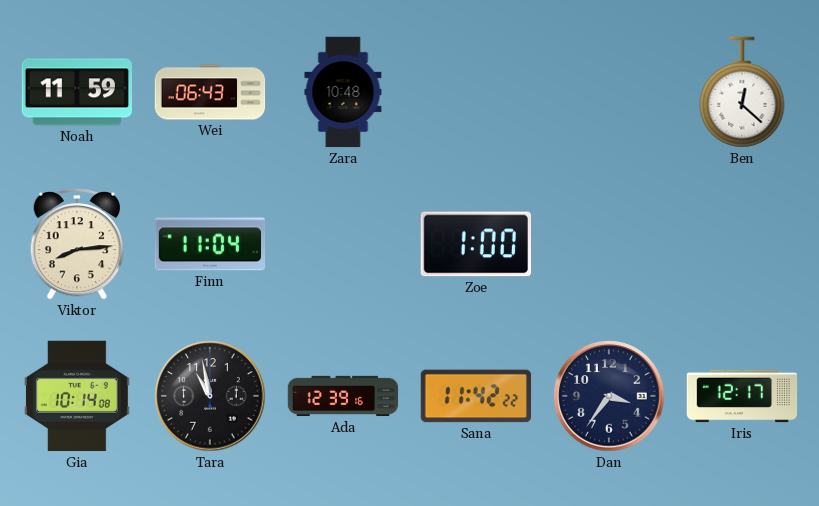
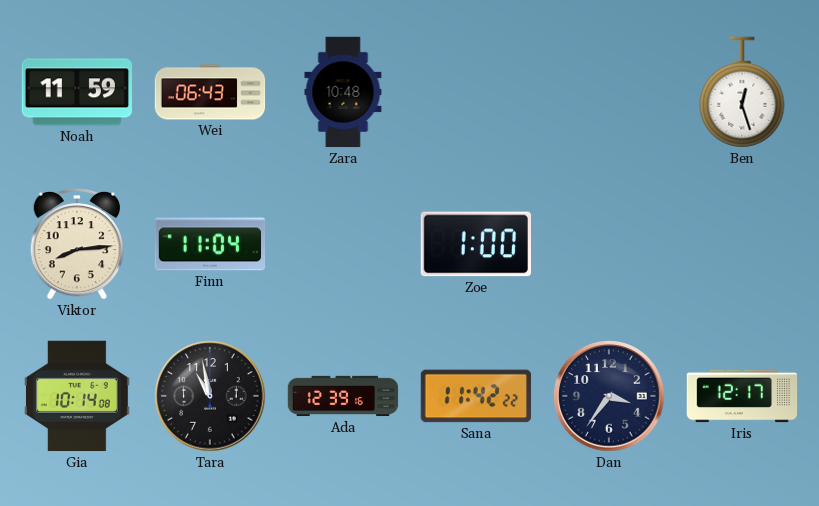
Ben: 12:22 -> 12:27
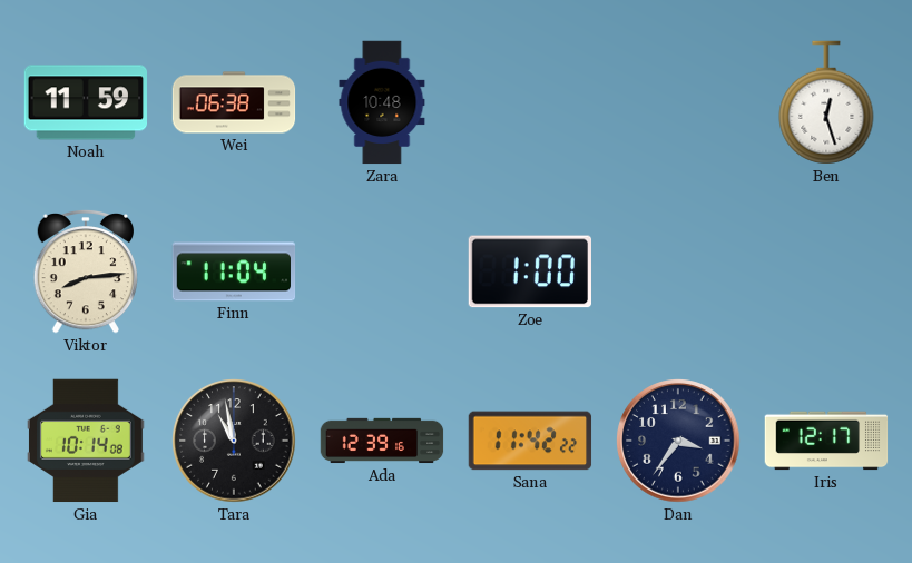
Wei: 06:43 -> 06:38
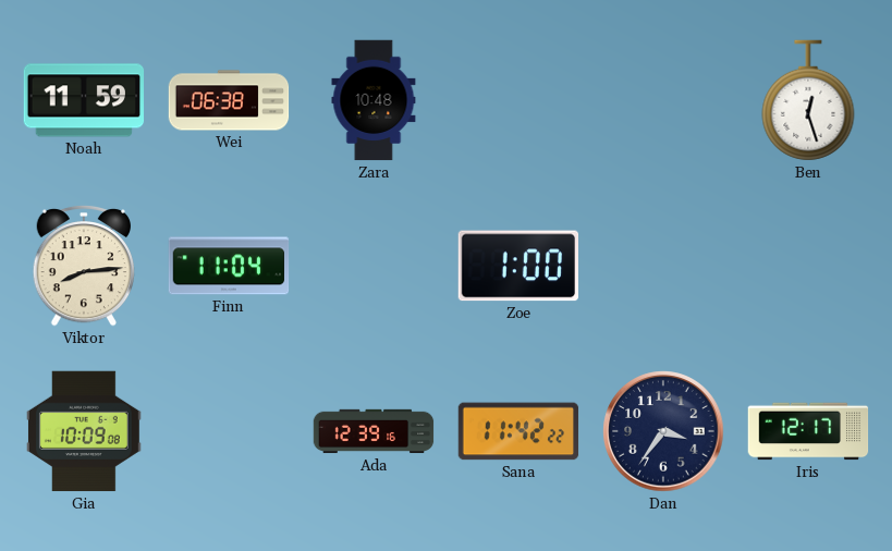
Gia: 10:14 -> 10:09
Tara: 10:58 -> none
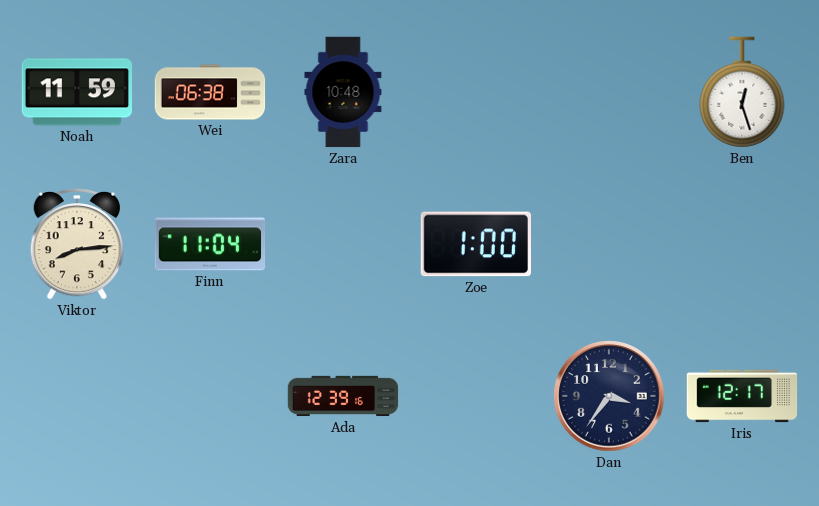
Gia: 10:09 -> none
Sana: 11:42 -> none
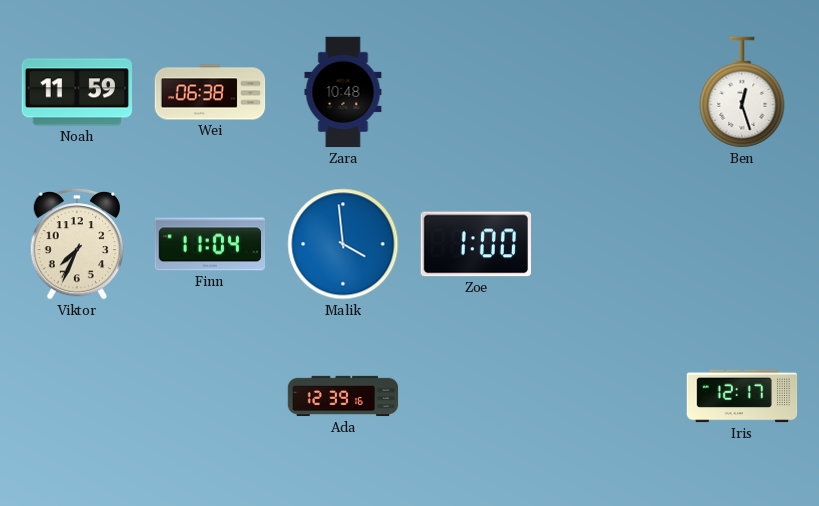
Viktor: 8:14 -> 7:34
Malik: none -> 3:59
Dan: 3:36 -> none
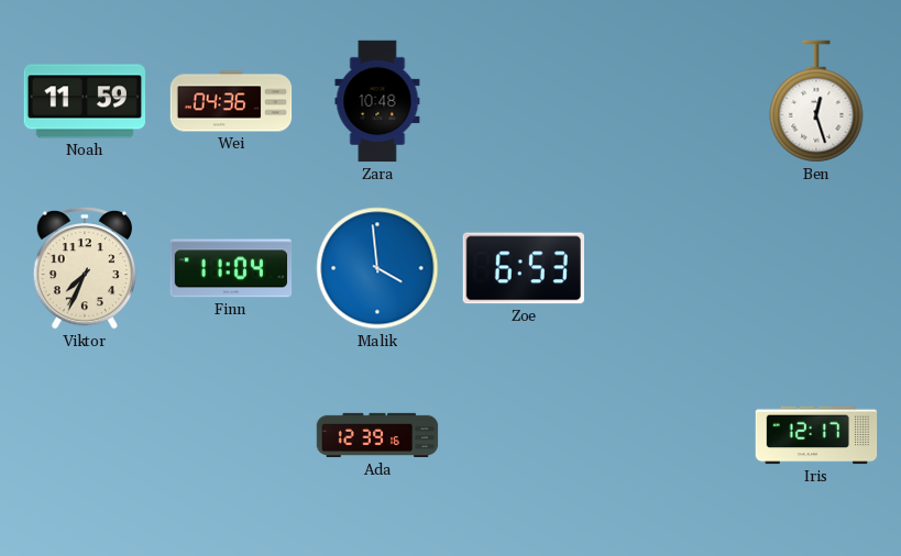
Wei: 06:38 -> 04:36
Zoe: 1:00 -> 6:53
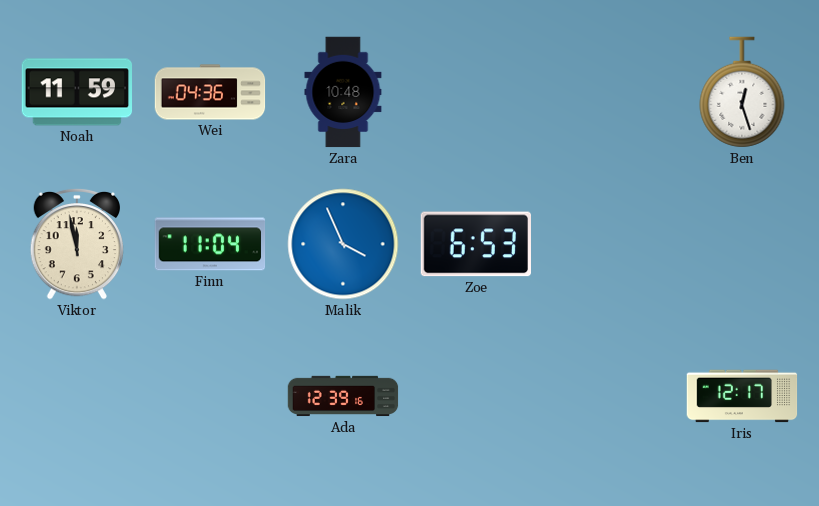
Viktor: 7:34 -> 11:58
Malik: 3:59 -> 3:56
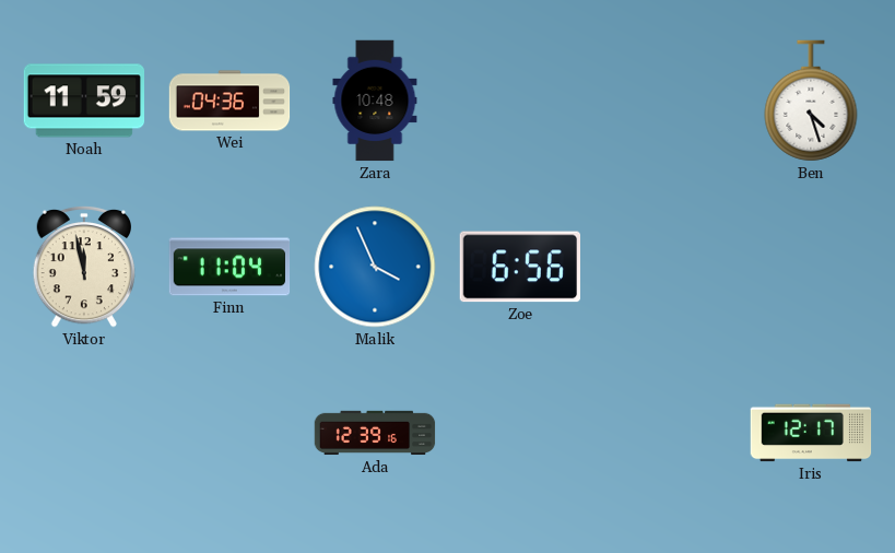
Ben: 12:27 -> 4:27
Zoe: 6:53 -> 6:56
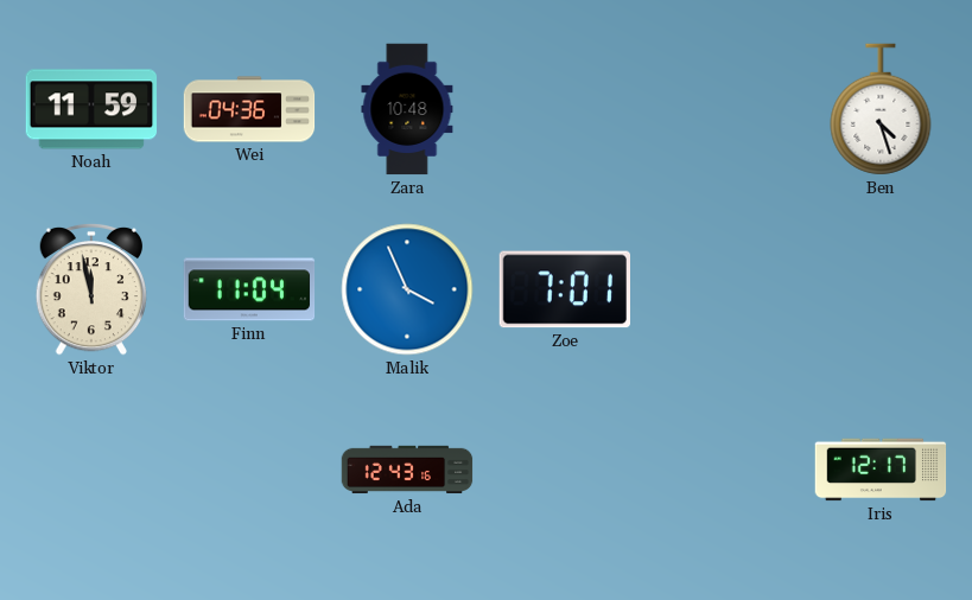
Zoe: 6:56 -> 7:01
Ada: 12:39 -> 12:43
